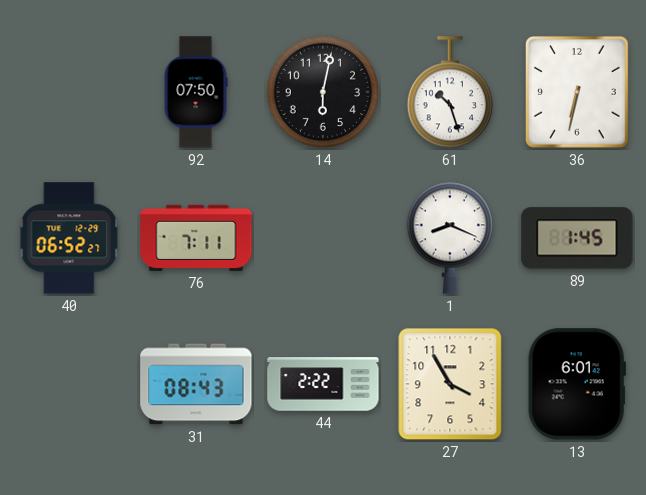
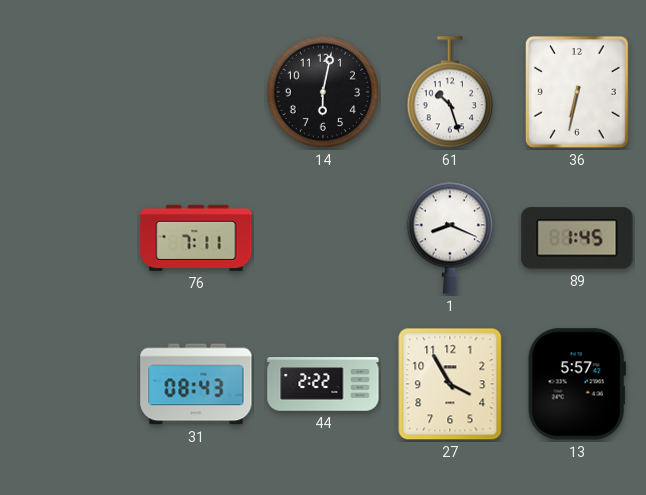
92: 07:50 -> none
40: 06:52 -> none
13: 6:01 -> 5:57
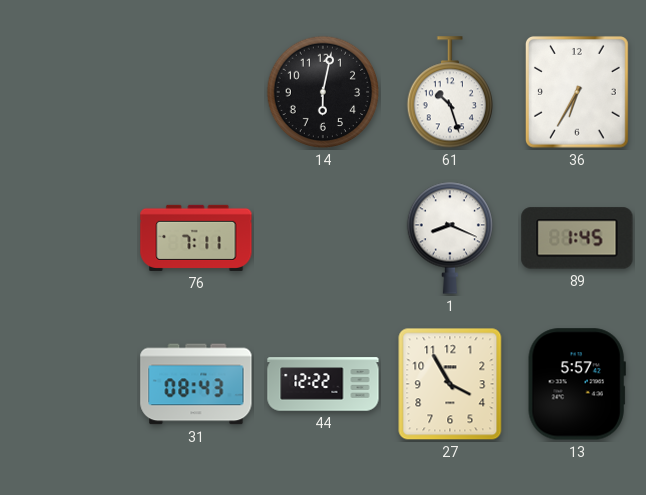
36: 6:32 -> 6:35
44: 2:22 -> 12:22
